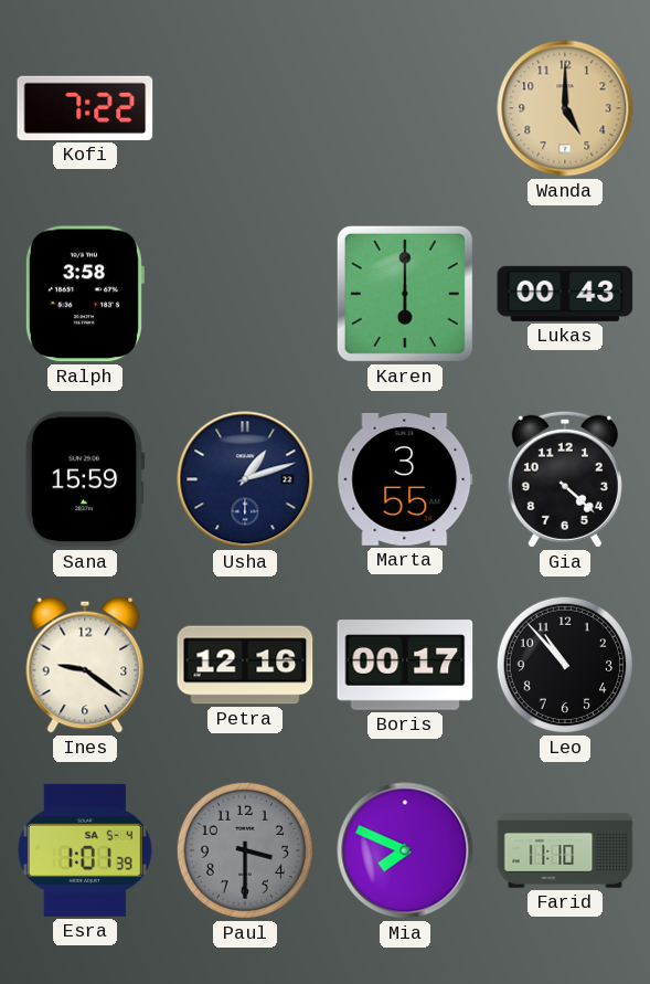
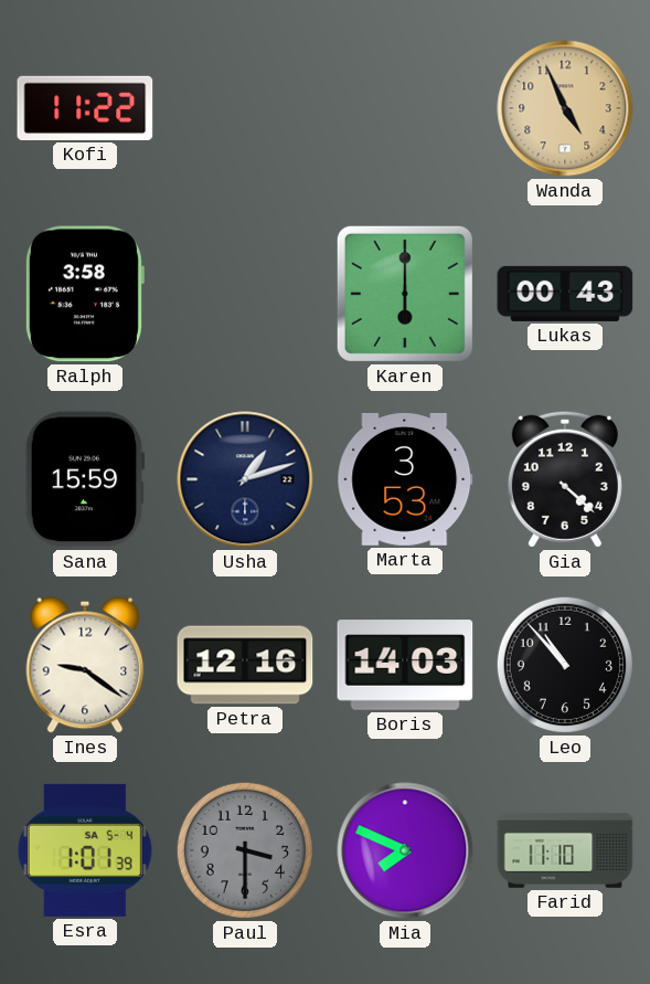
Kofi: 7:22 -> 11:22
Wanda: 5:00 -> 4:56
Marta: 3:55 -> 3:53
Boris: 00:17 -> 14:03
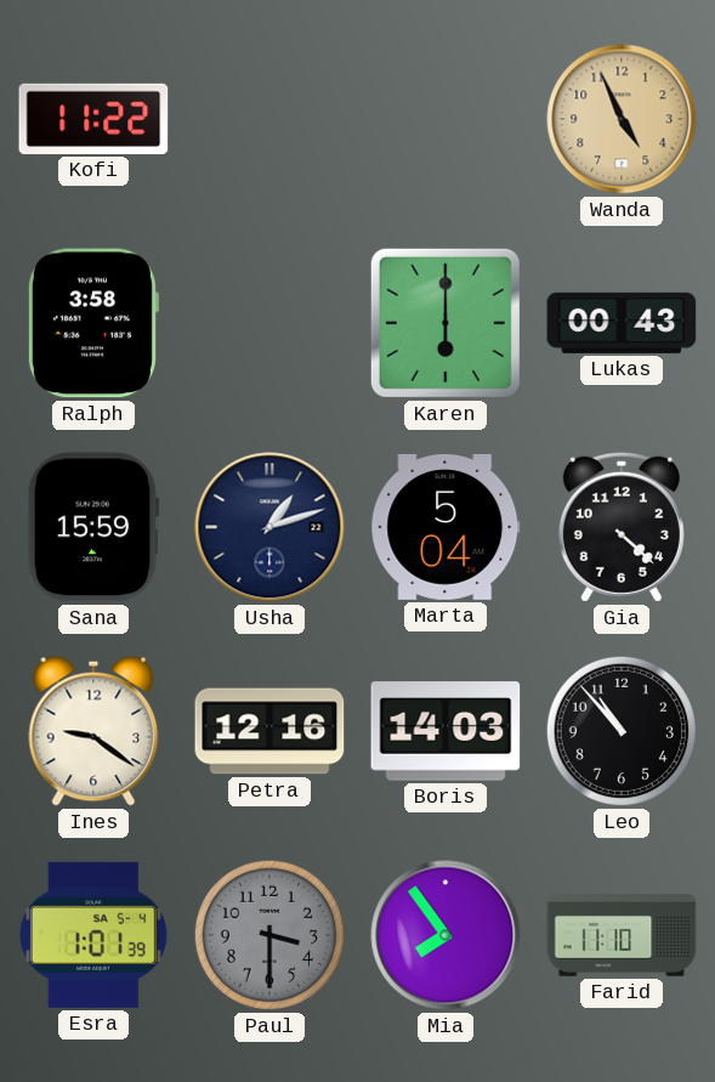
Marta: 3:53 -> 5:04
Mia: 7:49 -> 7:54
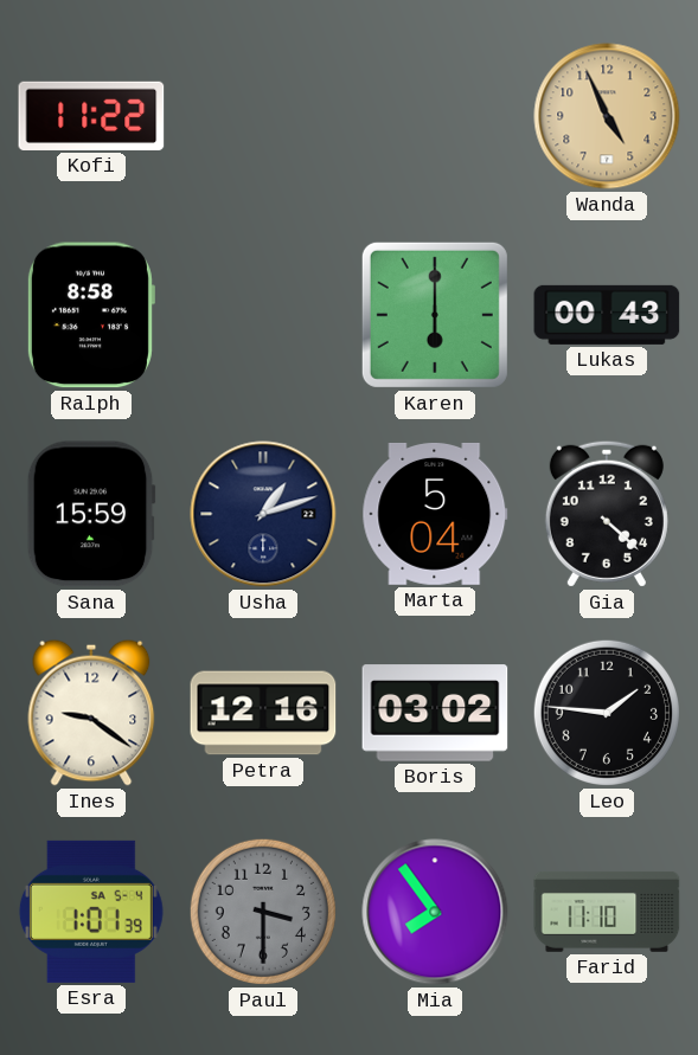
Ralph: 3:58 -> 8:58
Boris: 14:03 -> 03:02
Leo: 10:53 -> 1:46
